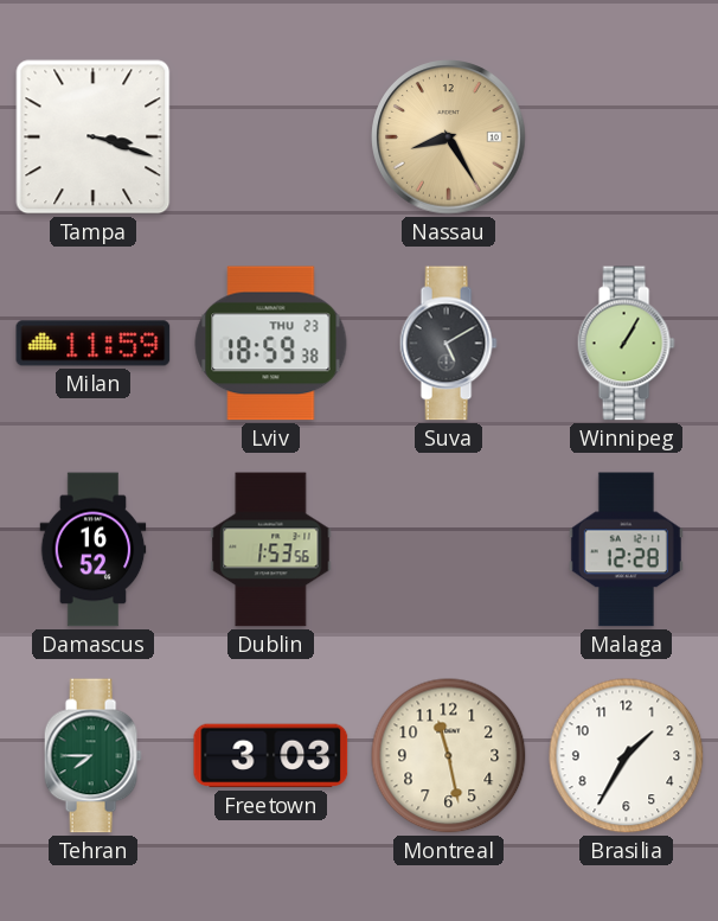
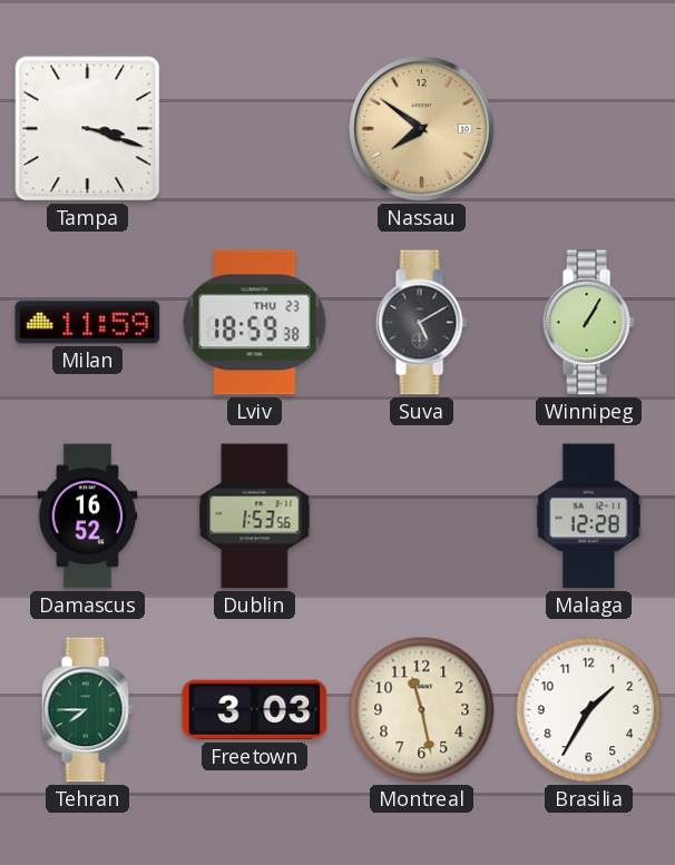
Nassau: 8:25 -> 7:51
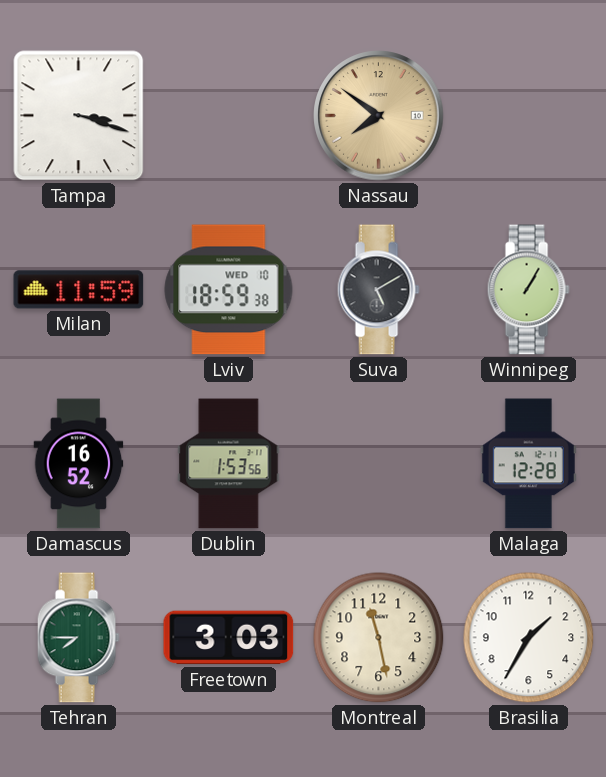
Lviv date: THU 23 -> WED 10
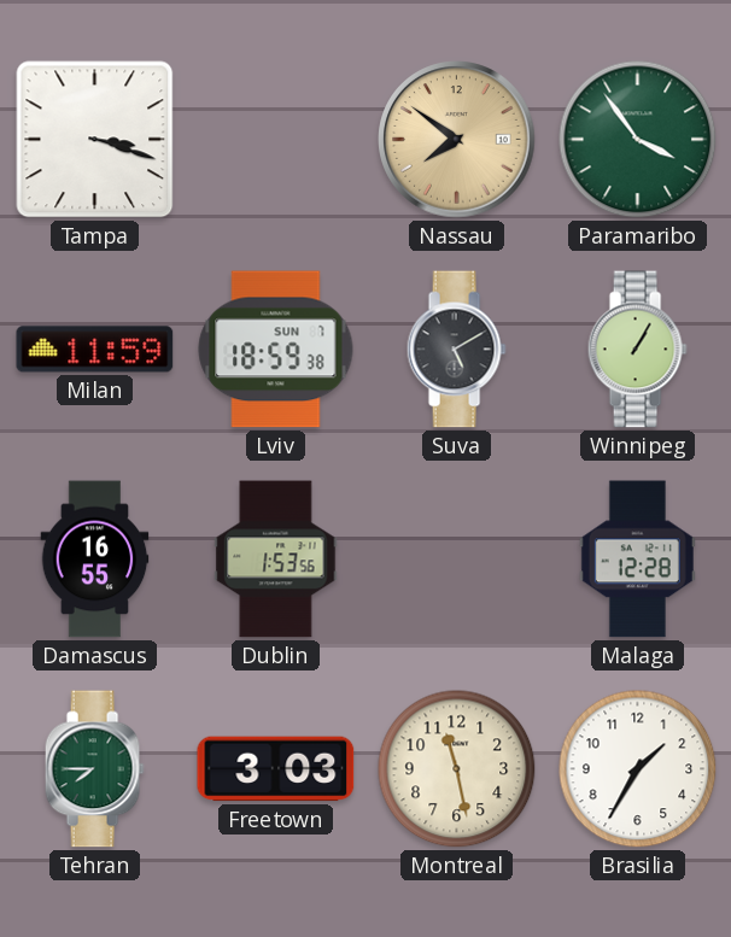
Paramaribo: none -> 3:54
Lviv date: WED 10 -> SUN 7
Damascus: 16:52 -> 16:55
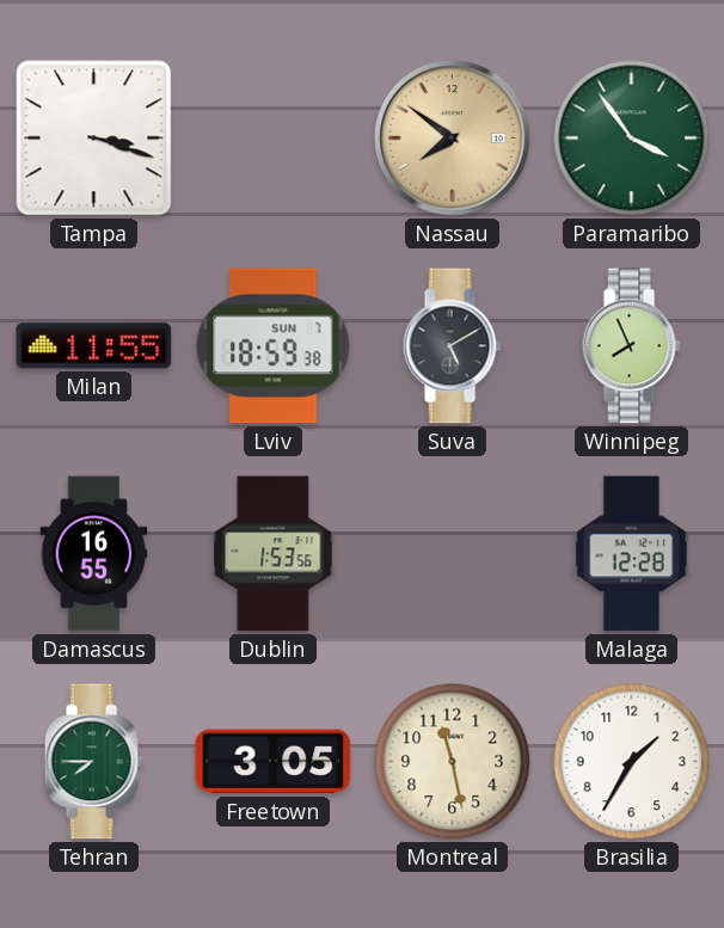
Milan: 11:59 -> 11:55
Winnipeg: 1:05 -> 7:56
Freetown: 3:03 -> 3:05
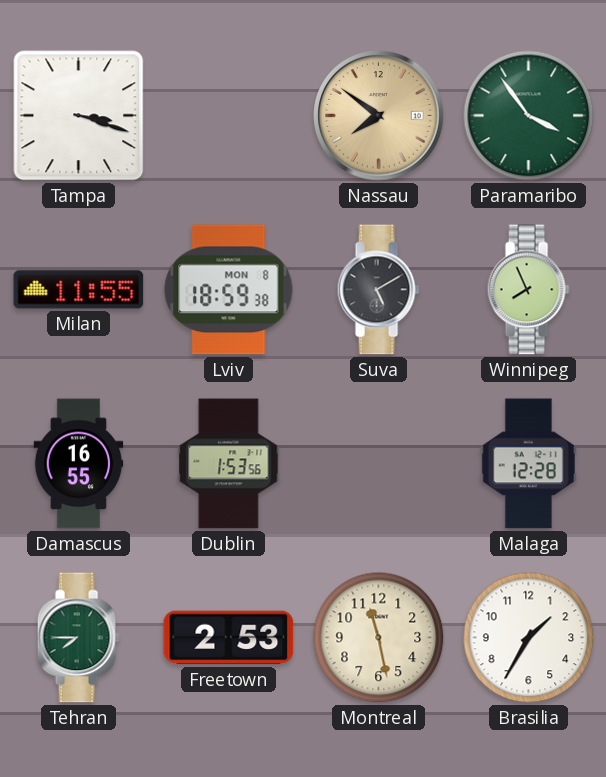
Lviv date: SUN 7 -> MON 8
Freetown: 3:05 -> 2:53
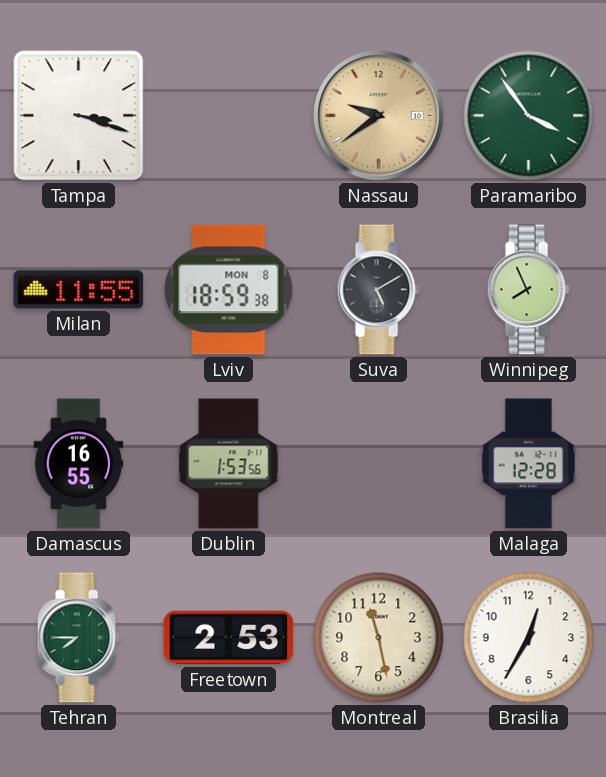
Nassau: 7:51 -> 9:39
Brasilia: 1:35 -> 12:35
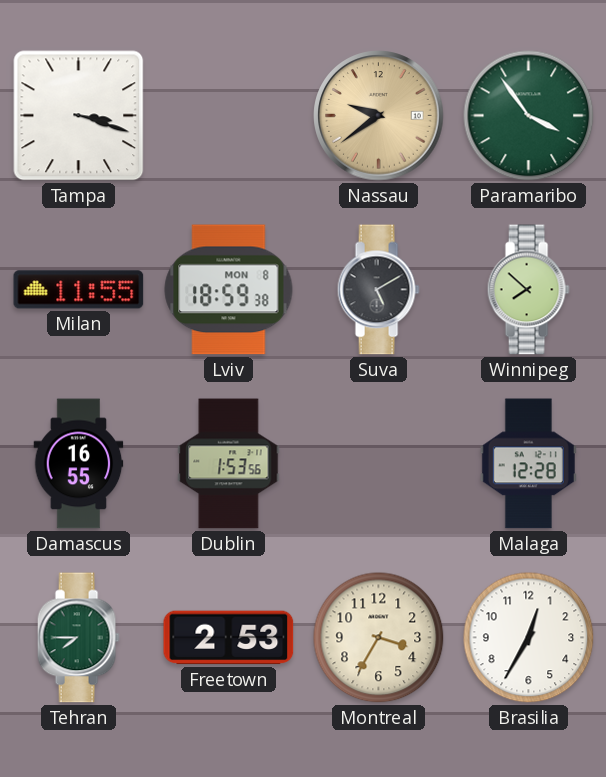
Winnipeg: 7:56 -> 7:52
Montreal: 11:28 -> 3:35
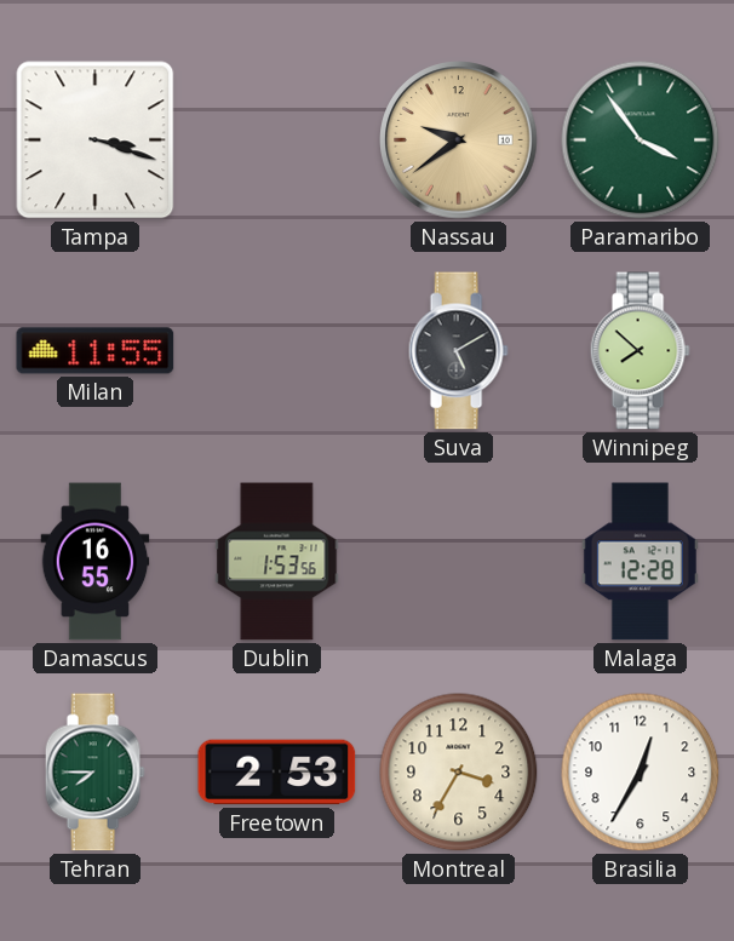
Lviv: 18:59 -> none
